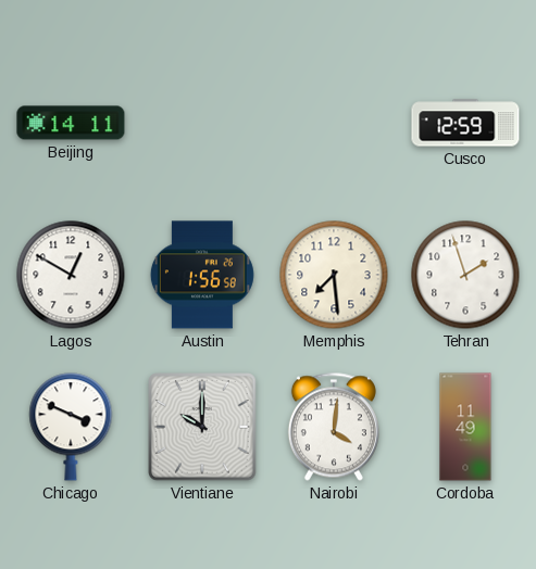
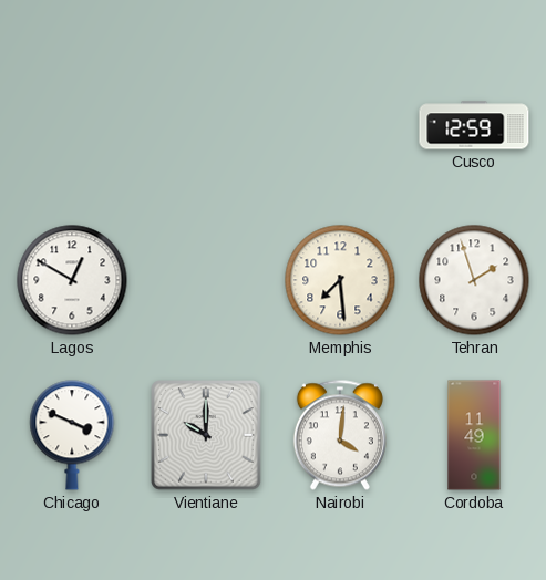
Beijing: 14:11 -> none
Austin: 1:56 -> none
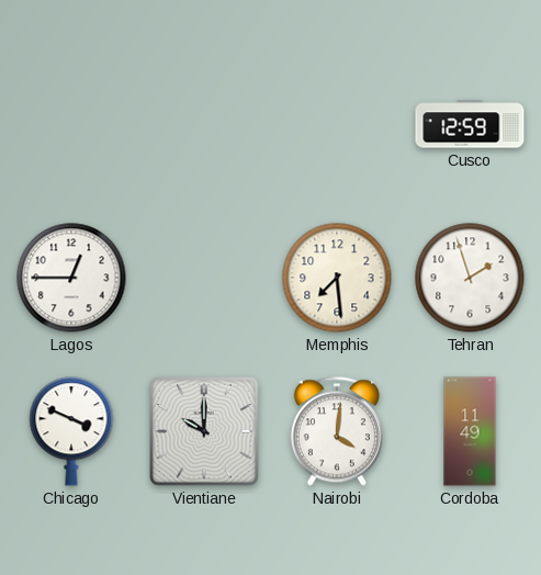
Lagos: 12:50 -> 12:45
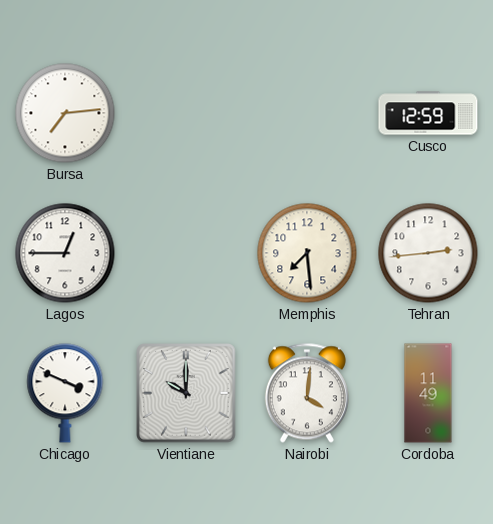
Bursa: none -> 7:14
Tehran: 1:57 -> 2:44
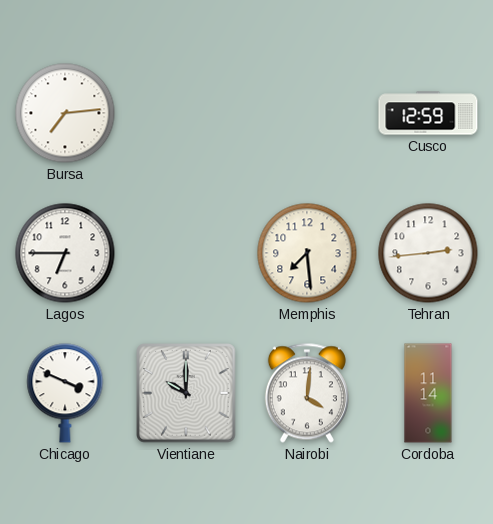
Lagos: 12:45 -> 6:45
Cordoba: 11:49 -> 11:14
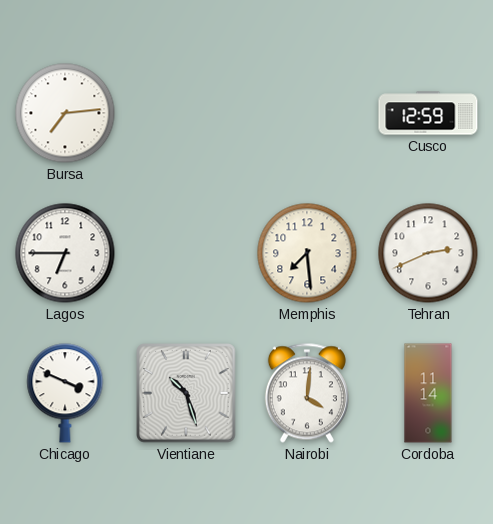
Tehran: 2:44 -> 2:41
Vientiane: 10:00 -> 10:27
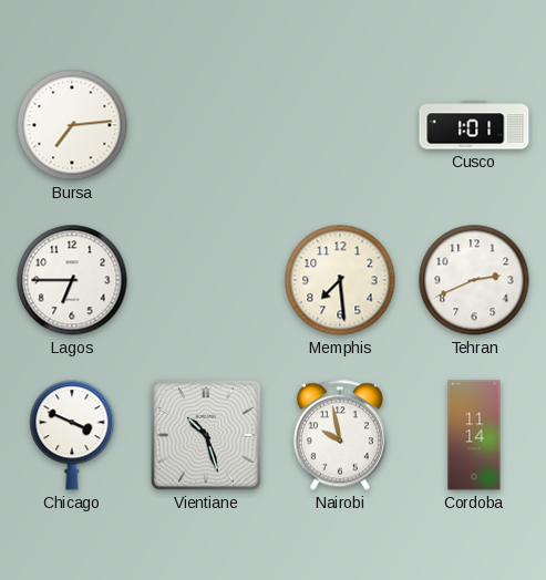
Cusco: 12:59 -> 1:01
Nairobi: 4:01 -> 9:58
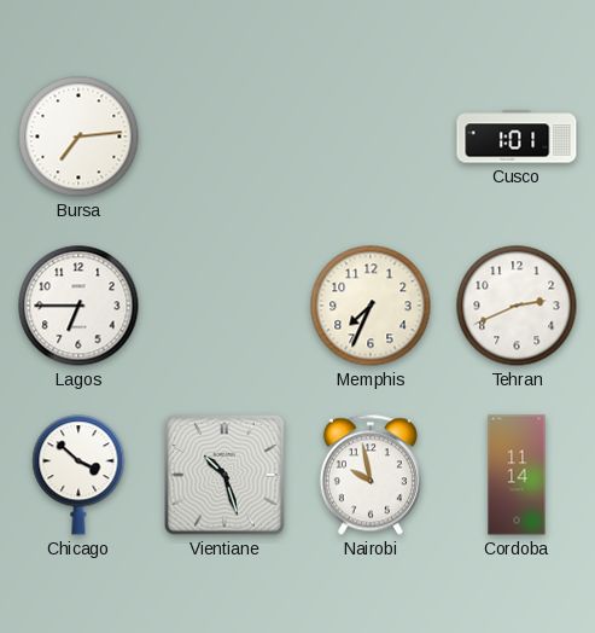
Memphis: 7:29 -> 7:34
Chicago: 3:49 -> 3:52
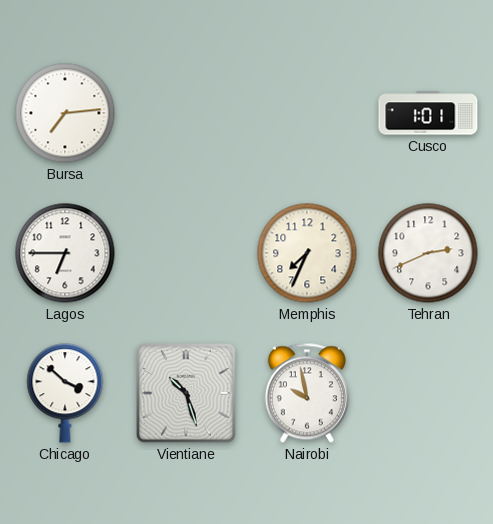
Cordoba: 11:14 -> none
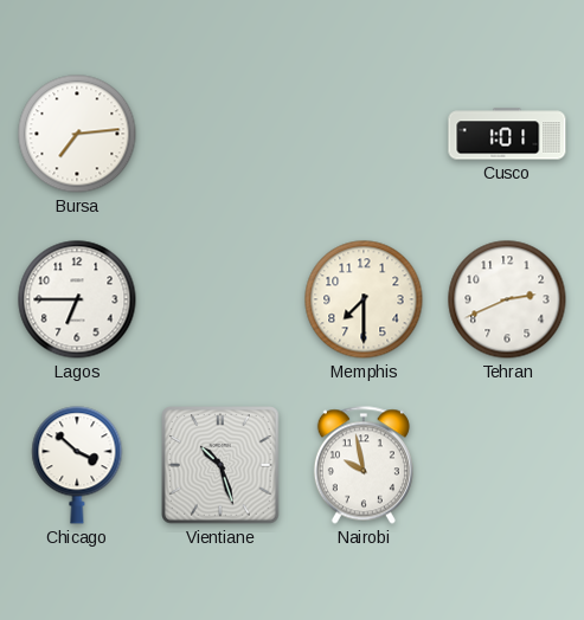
Memphis: 7:34 -> 7:30
